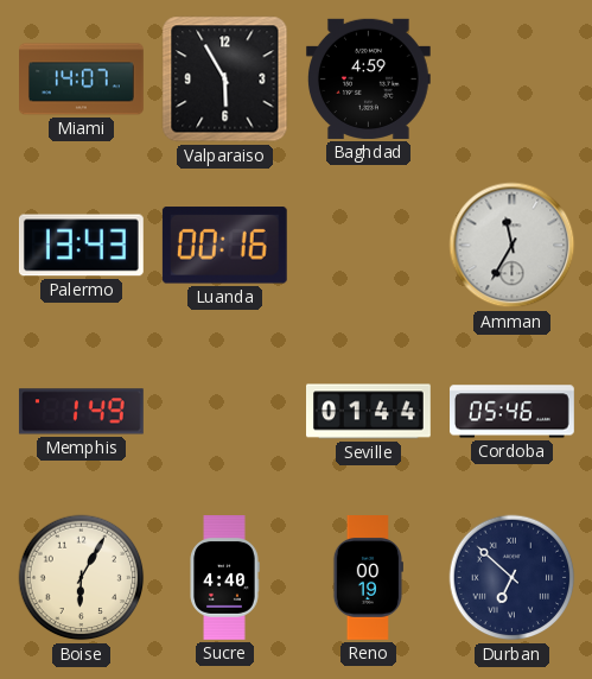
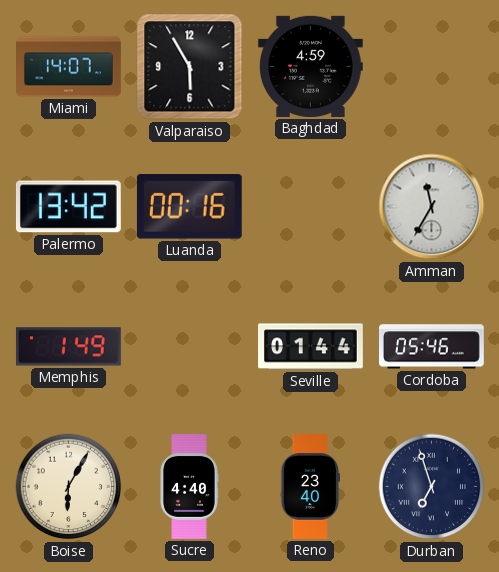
Palermo: 13:43 -> 13:42
Reno: 00:19 -> 23:40
Durban: 6:52 -> 6:57
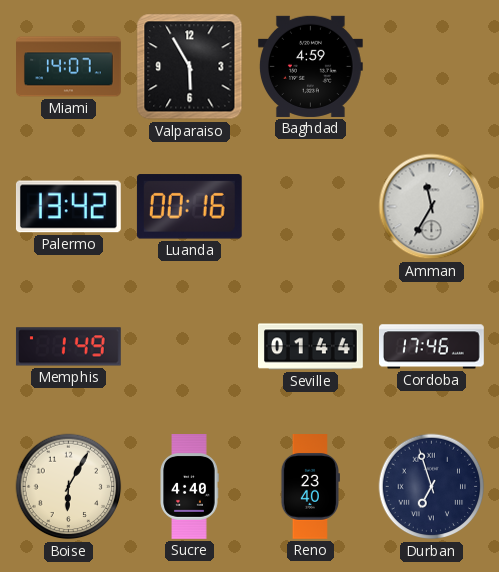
Cordoba: 05:46 -> 17:46
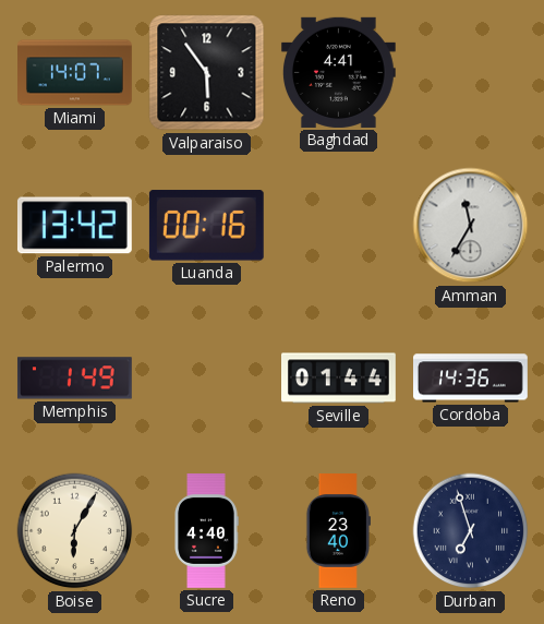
Valparaiso: 5:55 -> 5:54
Baghdad: 4:59 -> 4:41
Cordoba: 17:46 -> 14:36
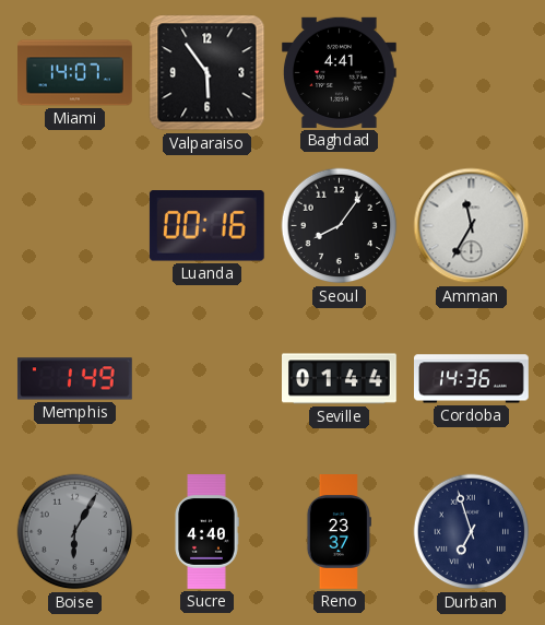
Palermo: 13:42 -> none
Seoul: none -> 8:06
Boise dial: cream -> grey
Reno: 23:40 -> 23:37
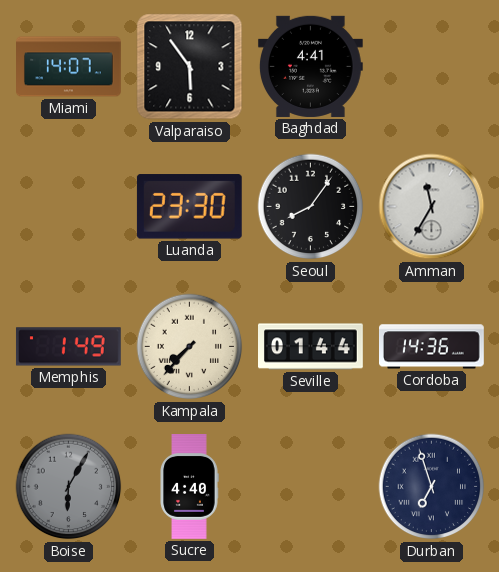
Luanda: 00:16 -> 23:30
Kampala: none -> 7:37
Reno: 23:37 -> none
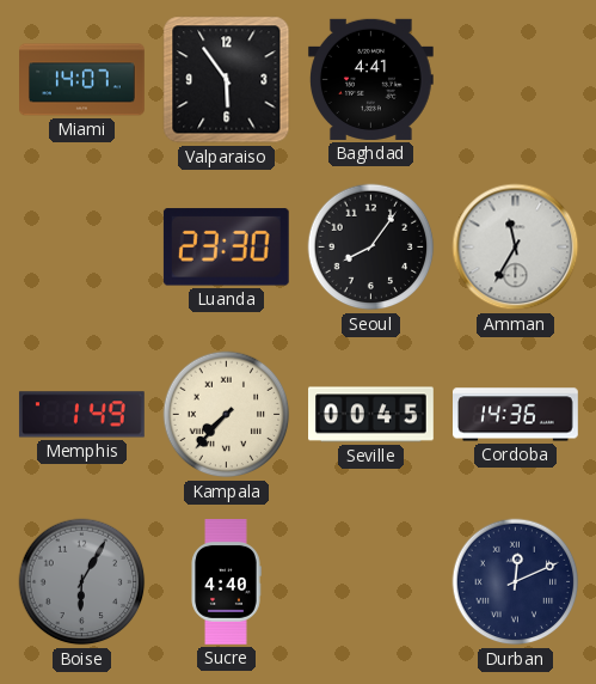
Seville: 01:44 -> 00:45
Durban: 6:57 -> 12:11
